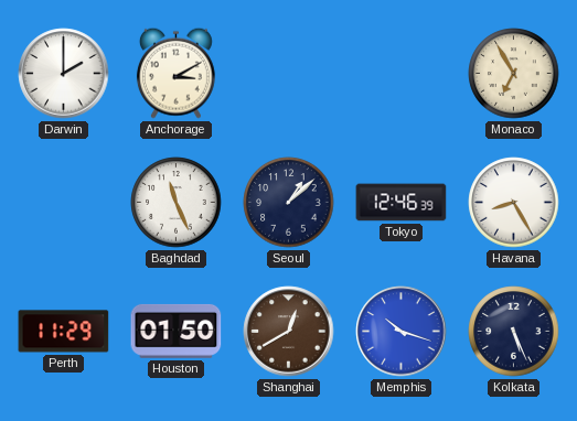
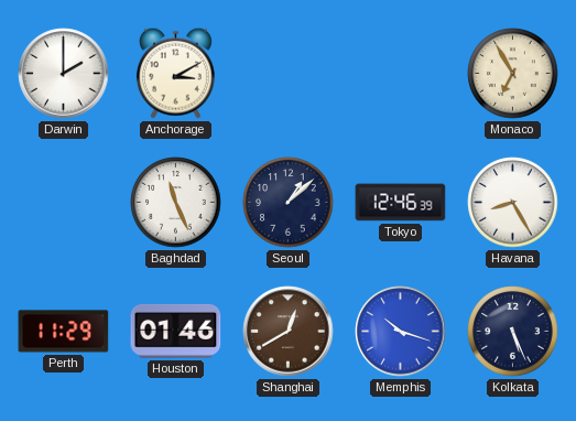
Houston: 01:50 -> 01:46
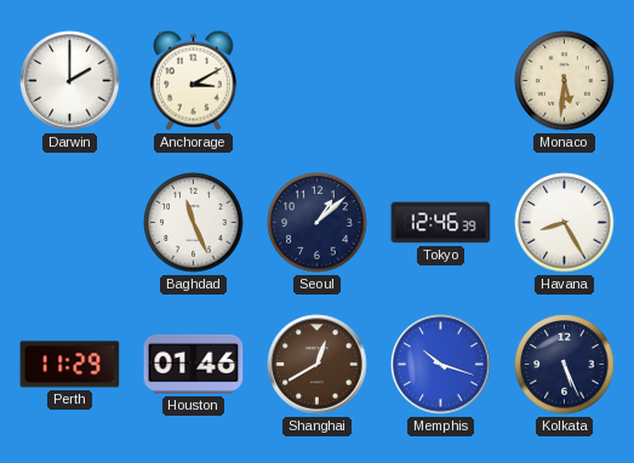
Monaco: 6:55 -> 5:31
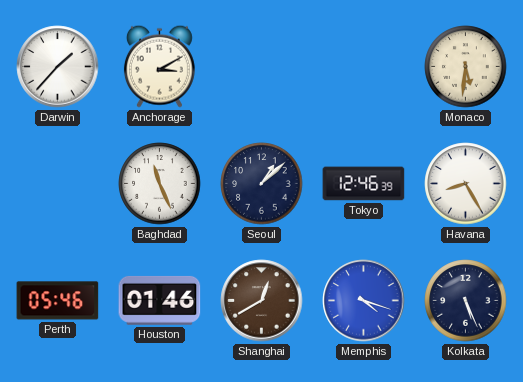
Darwin: 2:00 -> 1:37
Perth: 11:29 -> 05:46
Memphis: 10:18 -> 4:18
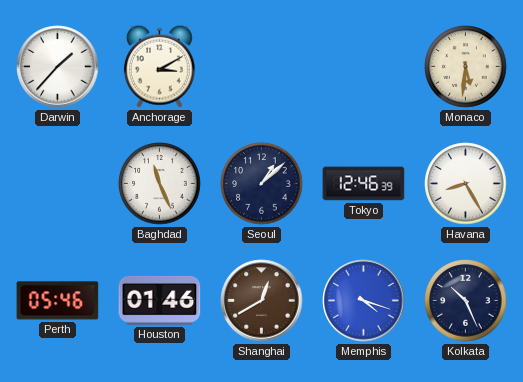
Kolkata: 5:26 -> 10:26
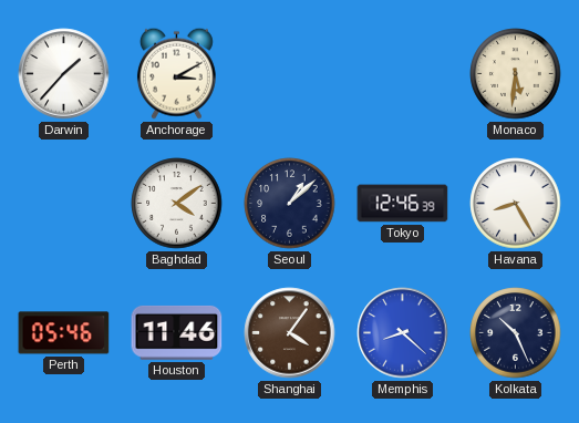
Baghdad: 11:26 -> 4:09
Houston: 01:46 -> 11:46
Shanghai: 12:40 -> 4:06
Memphis: 4:18 -> 8:22
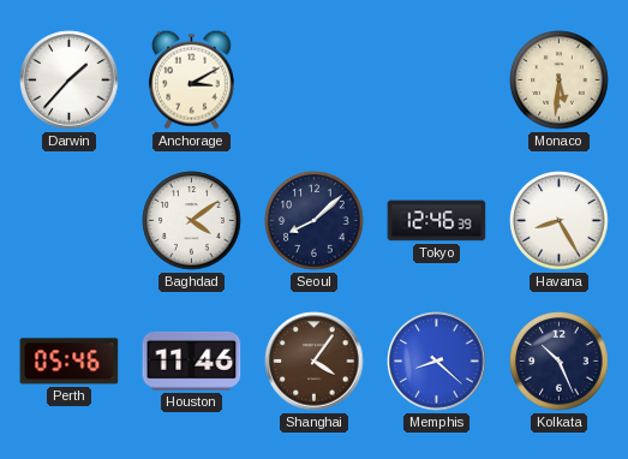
Seoul: 1:08 -> 8:08
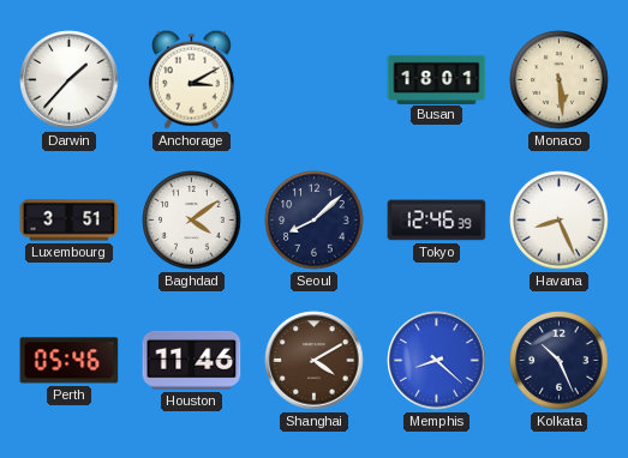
Busan: none -> 18:01
Monaco: 5:31 -> 5:29
Luxembourg: none -> 3:51
Havana: 8:25 -> 8:26
Shanghai: 4:06 -> 4:10
